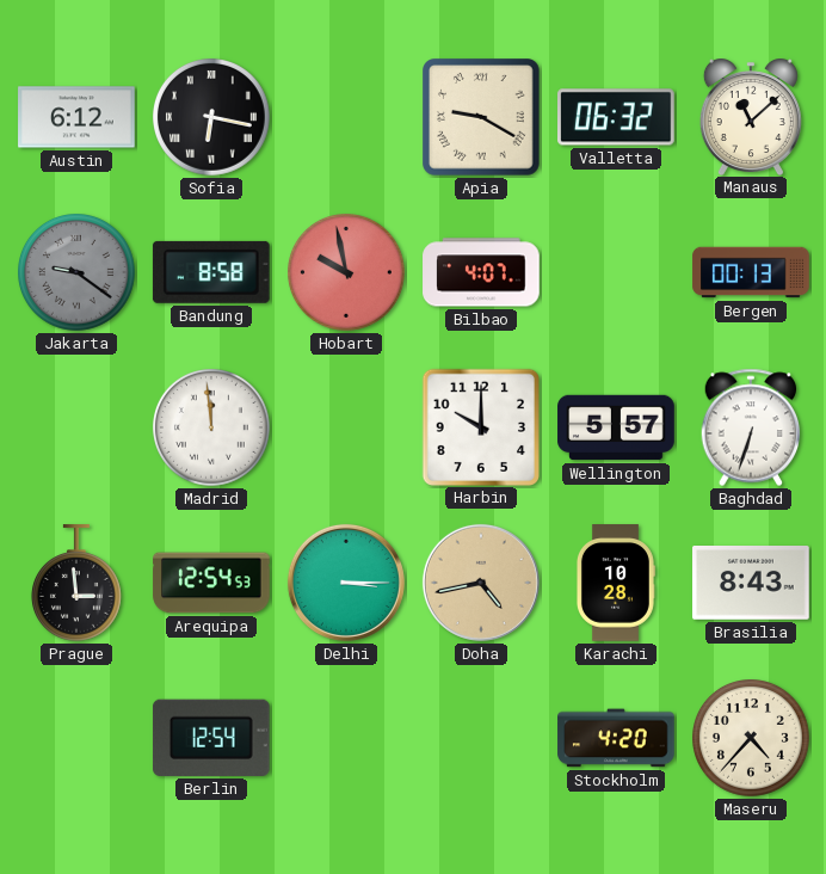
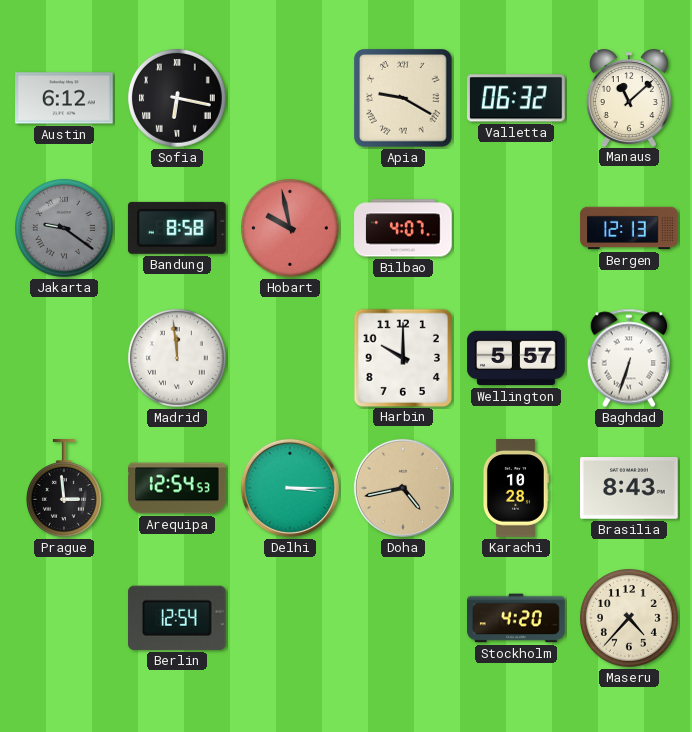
Bergen: 00:13 -> 12:13
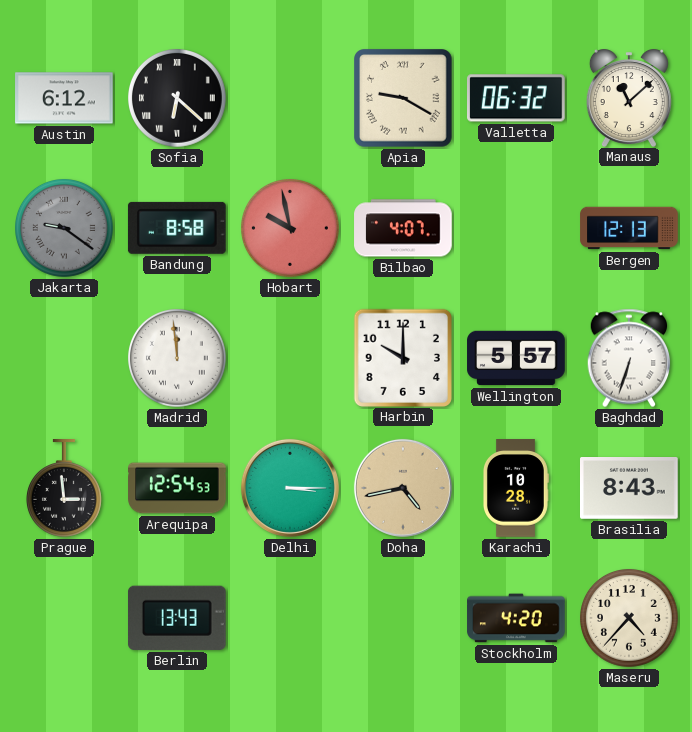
Sofia: 6:17 -> 6:22
Berlin: 12:54 -> 13:43
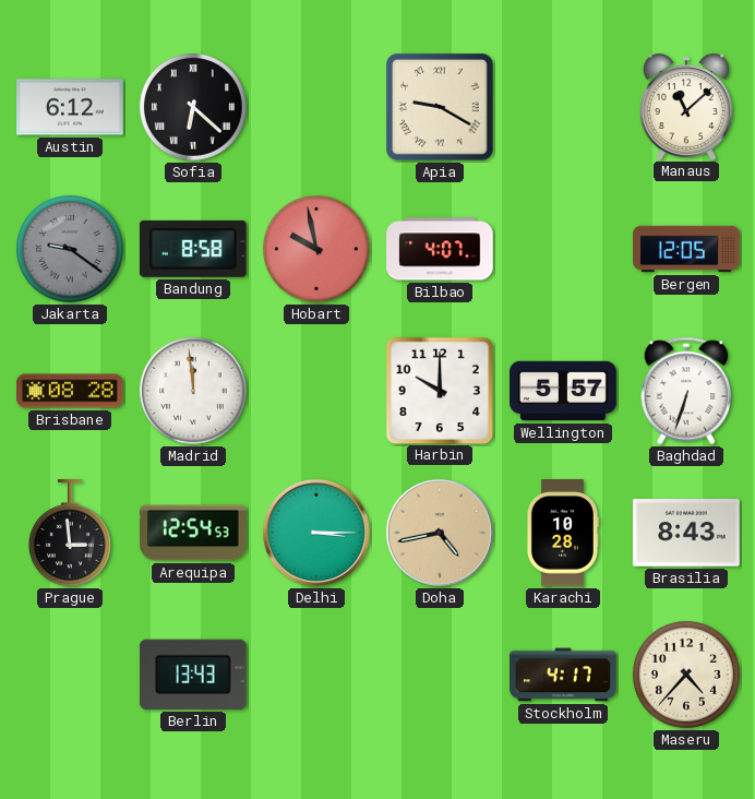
Valletta: 06:32 -> none
Bergen: 12:13 -> 12:05
Brisbane: none -> 08:28
Stockholm: 4:20 -> 4:17
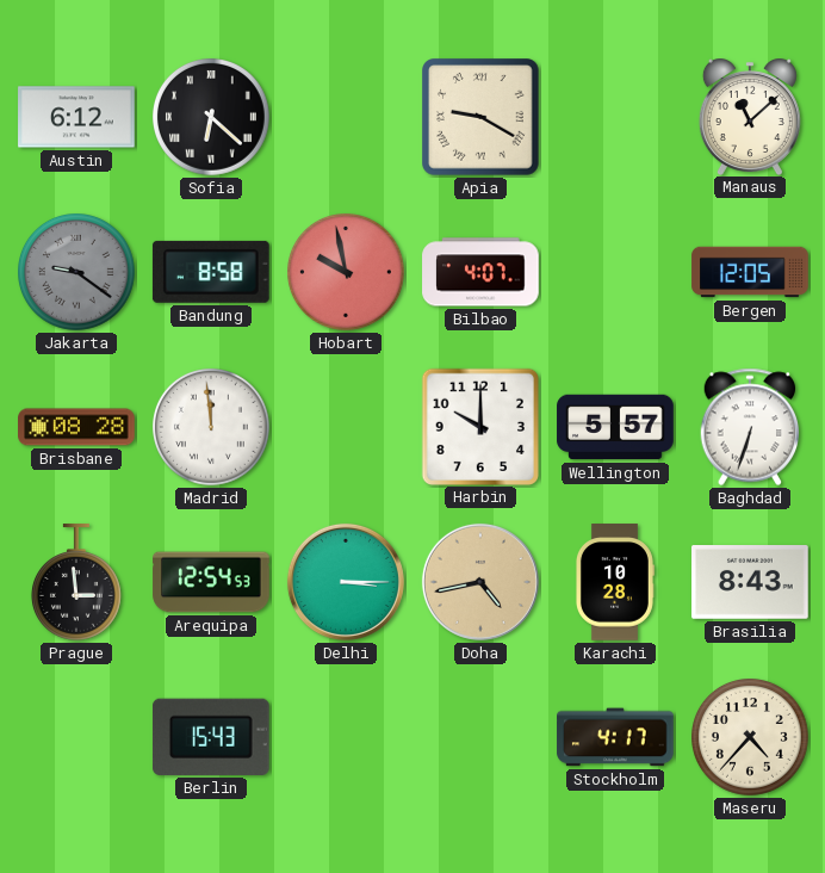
Berlin: 13:43 -> 15:43
